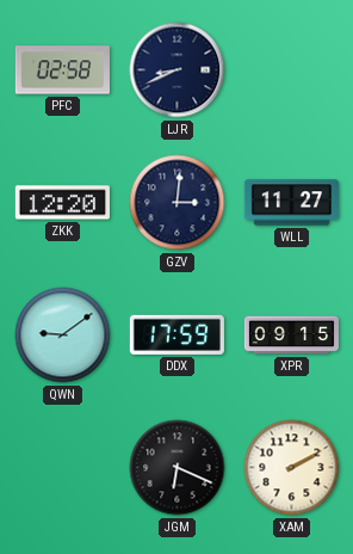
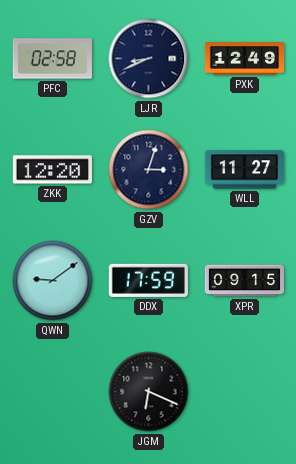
PXK: none -> 12:49
GZV: 3:01 -> 3:03
XAM: 2:10 -> none
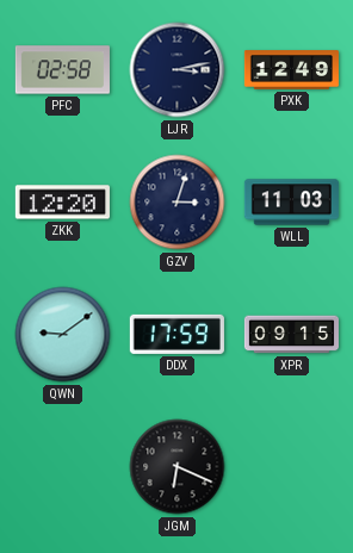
LJR: 8:41 -> 3:13
WLL: 11:27 -> 11:03
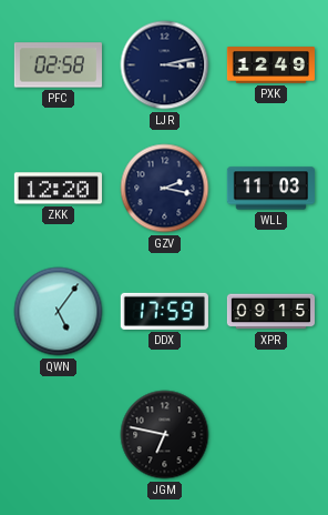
GZV: 3:03 -> 2:17
QWN: 9:09 -> 5:06
JGM: 6:19 -> 6:47
